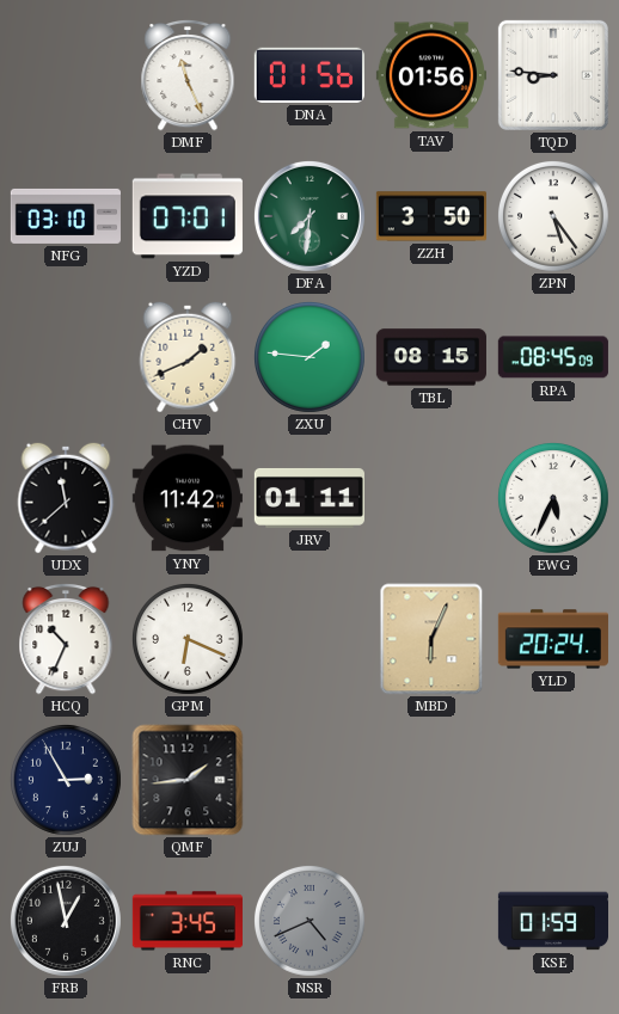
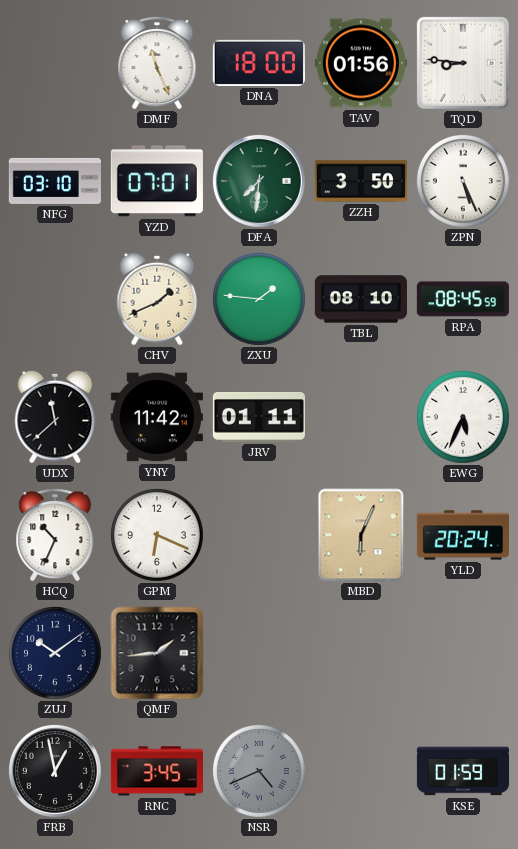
DNA: 01:56 -> 18:00
ZPN: 5:24 -> 5:26
TBL: 08:15 -> 08:10
RPA: 08:45:09 -> 08:45:59
ZUJ: 2:55 -> 10:09
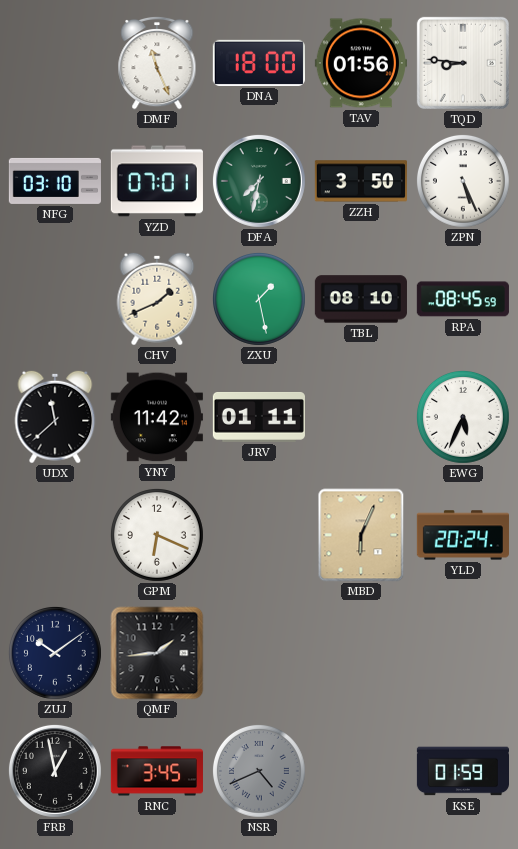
DFA: 7:31 -> 7:32
ZXU: 1:46 -> 1:28
HCQ: 10:34 -> none
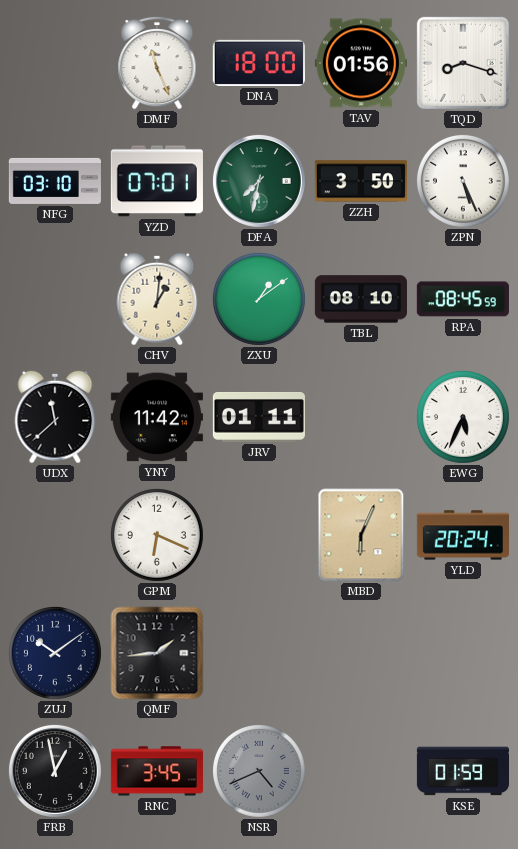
TQD: 8:46 -> 8:18
CHV: 1:41 -> 1:01
ZXU: 1:28 -> 1:09
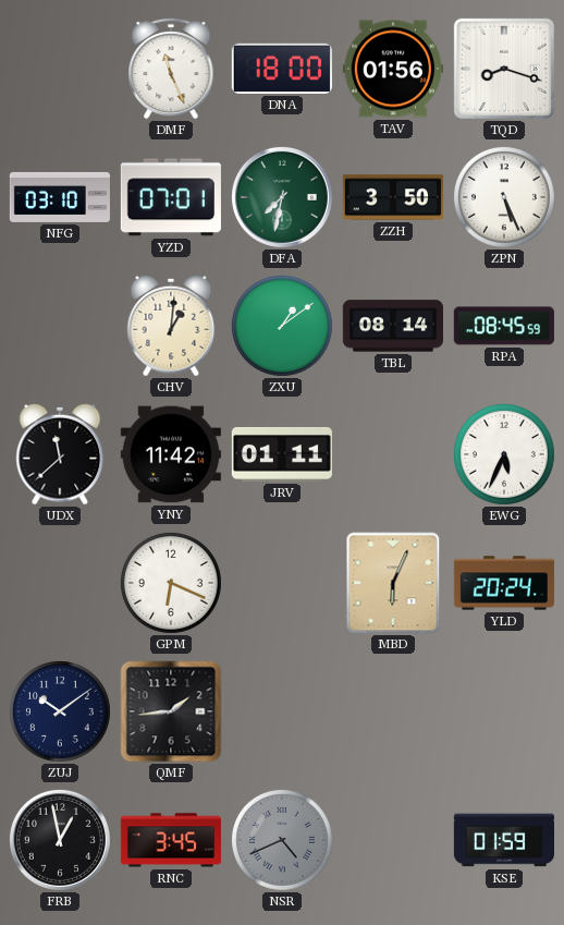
TBL: 08:10 -> 08:14
